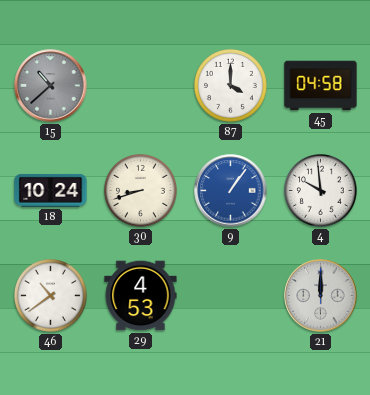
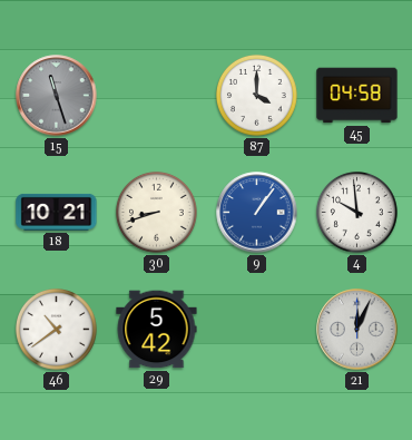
15: 10:38 -> 11:27
18: 10:24 -> 10:21
29: 4:53 -> 5:42
21: 12:00 -> 12:04
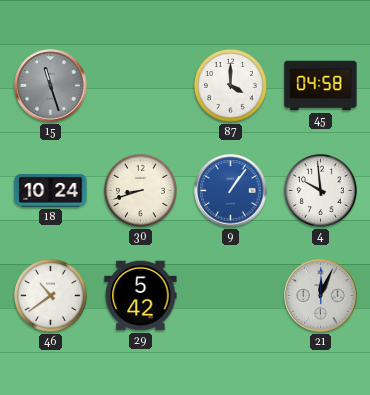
18: 10:21 -> 10:24
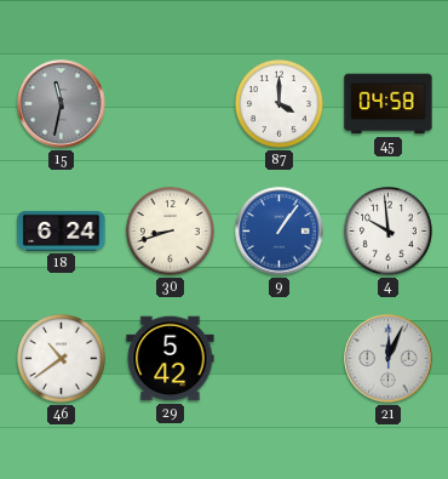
15: 11:27 -> 11:32
18: 10:24 -> 6:24
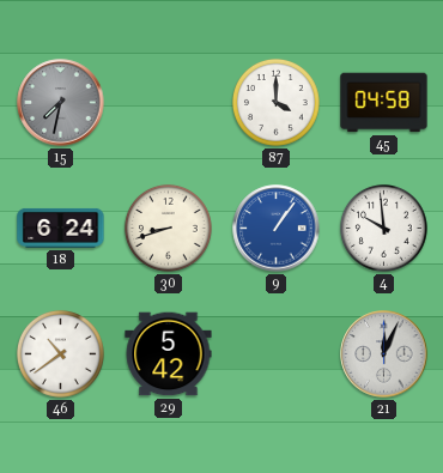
15: 11:32 -> 7:32
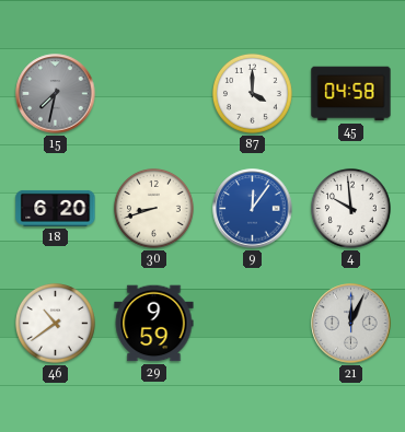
18: 6:24 -> 6:20
9: 1:06 -> 12:06
29: 5:42 -> 9:59
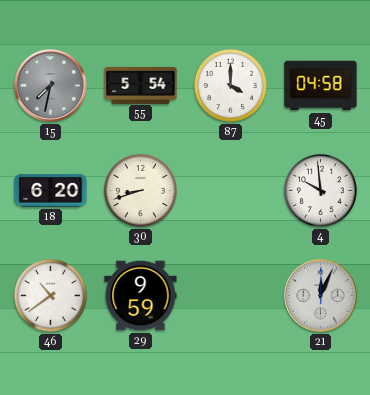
55: none -> 5:54
9: 12:06 -> none
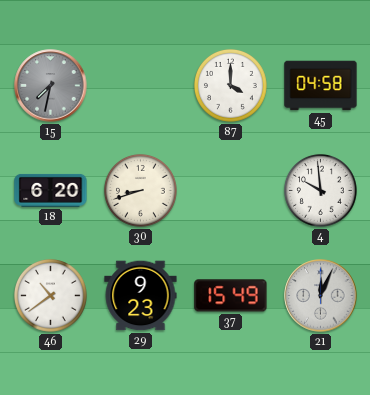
55: 5:54 -> none
29: 9:59 -> 9:23
37: none -> 15:49
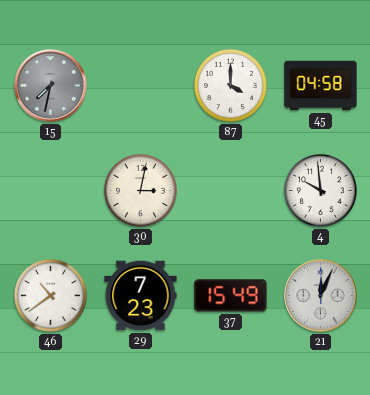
18: 6:20 -> none
30: 8:42 -> 3:02
29: 9:23 -> 7:23
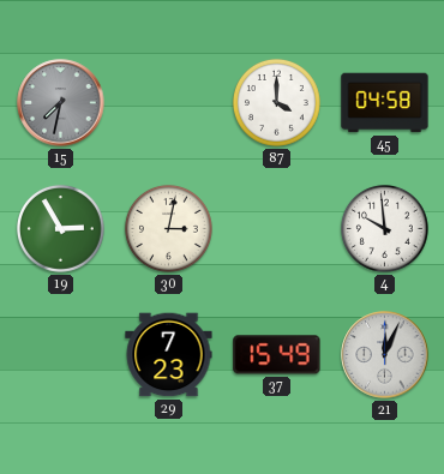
19: none -> 2:55
46: 10:39 -> none
